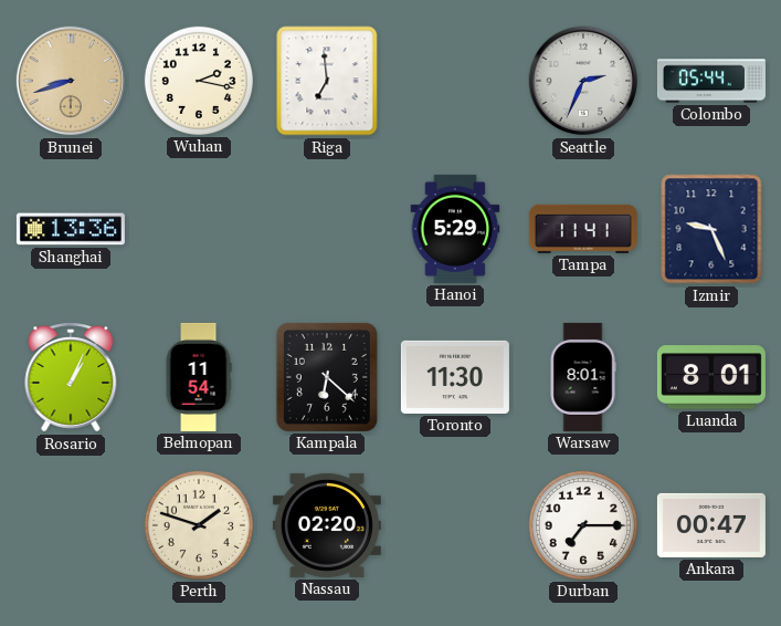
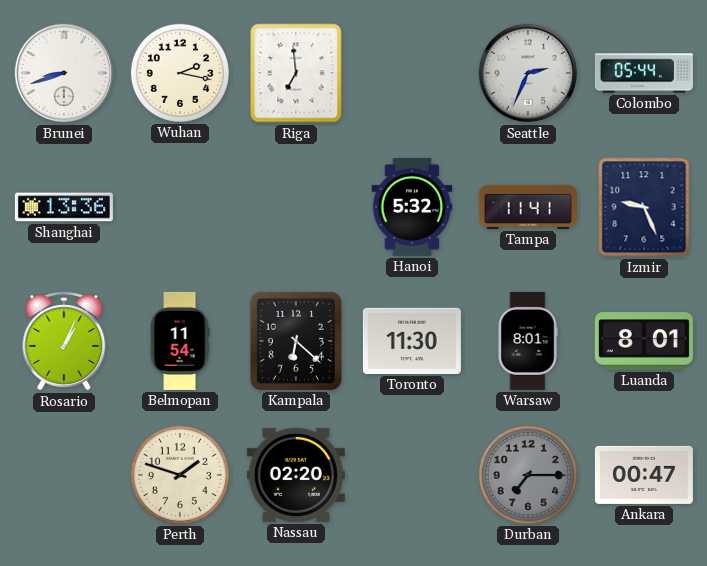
Brunei dial: champagne -> white
Hanoi: 5:29 -> 5:32
Durban dial: white -> grey
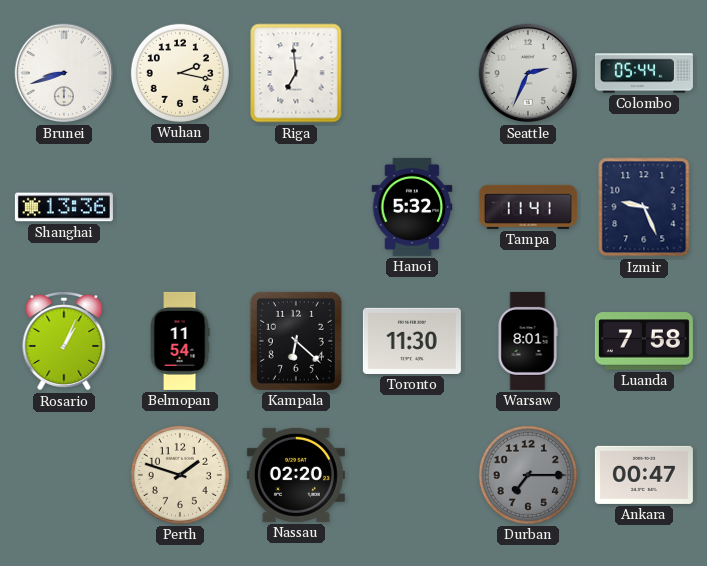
Luanda: 8:01 -> 7:58
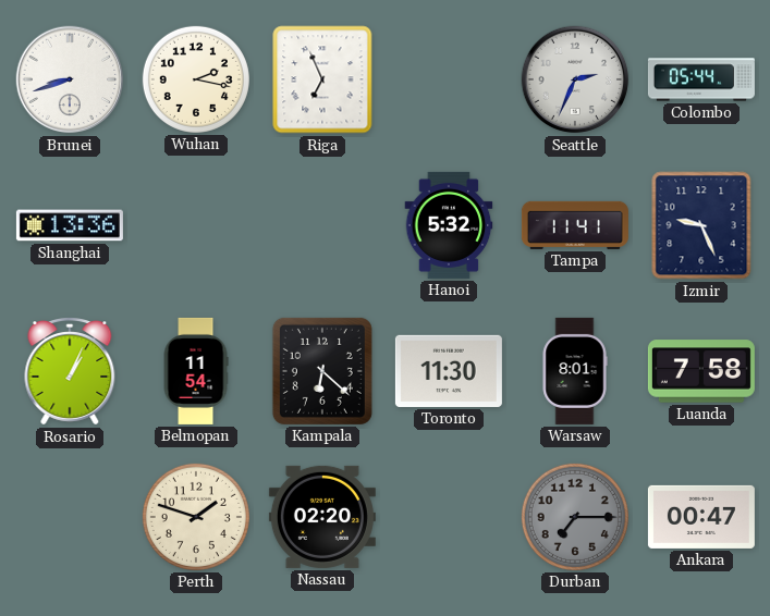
Riga: 6:59 -> 6:56
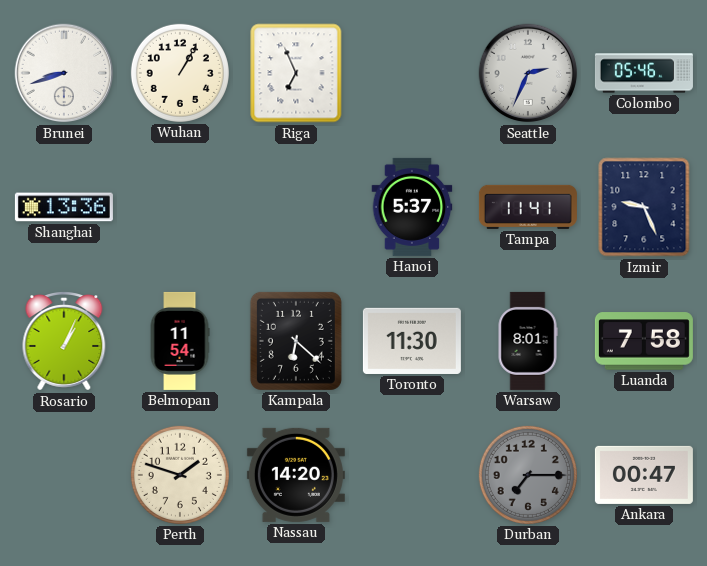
Wuhan: 2:17 -> 1:05
Colombo: 05:44 -> 05:46
Hanoi: 5:32 -> 5:37
Nassau: 02:20 -> 14:20
